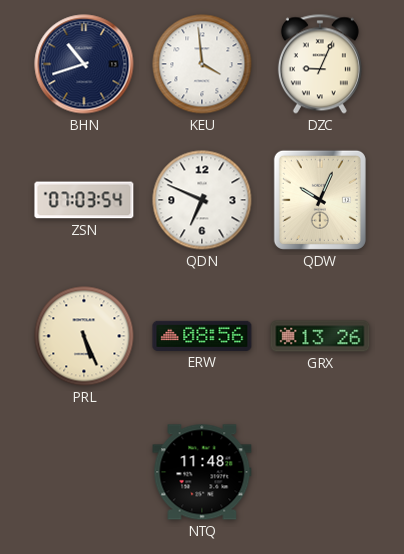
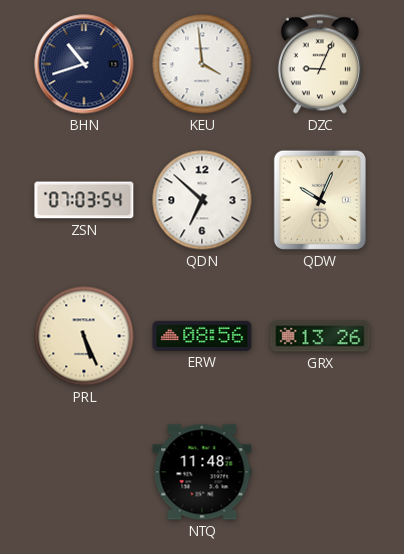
QDN: 6:49 -> 6:52
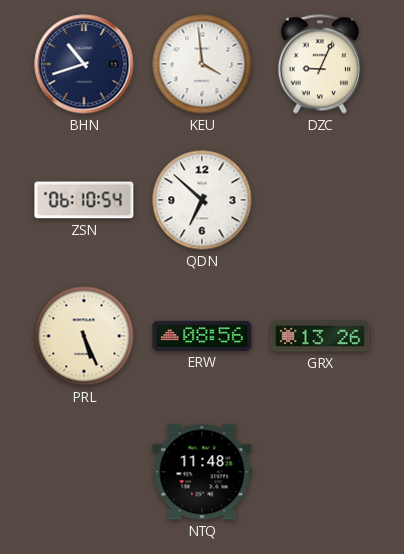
ZSN: 07:03 -> 06:10
QDW: 10:04 -> none
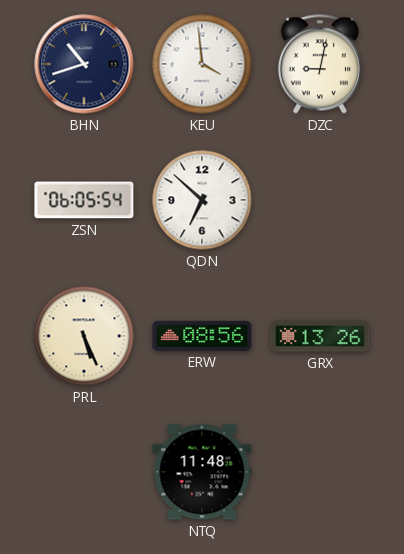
DZC: 9:04 -> 9:02
ZSN: 06:10 -> 06:05
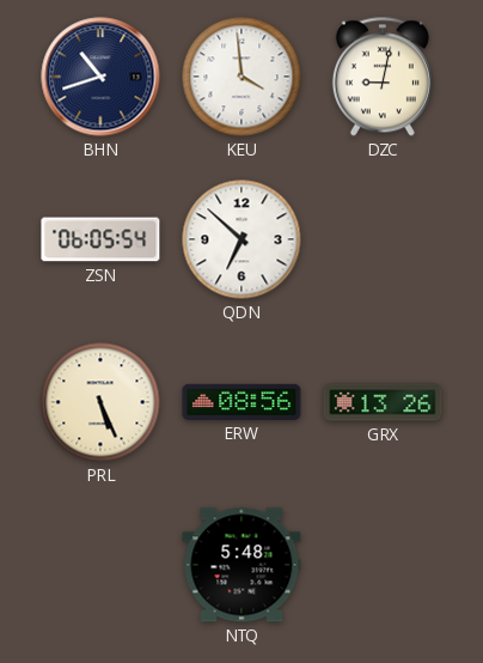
NTQ: 11:48 -> 5:48
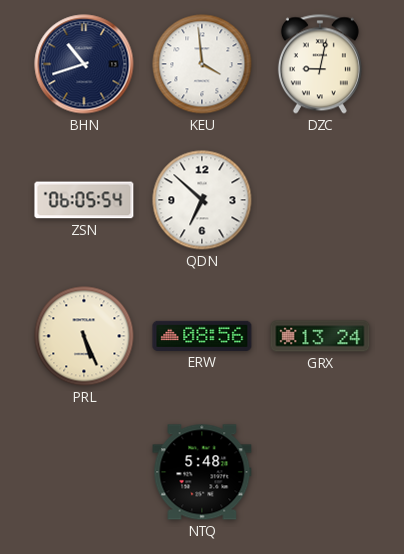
GRX: 13:26 -> 13:24
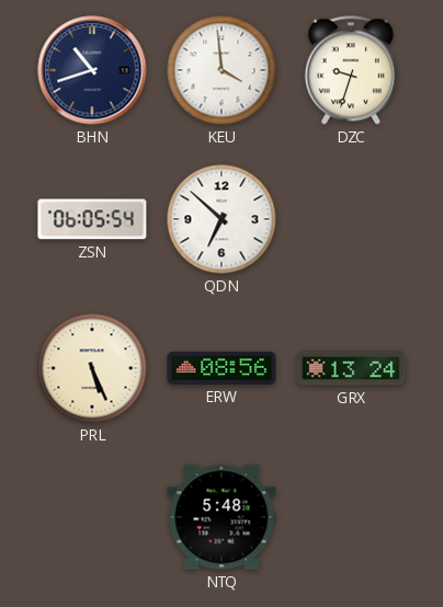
DZC: 9:02 -> 9:33
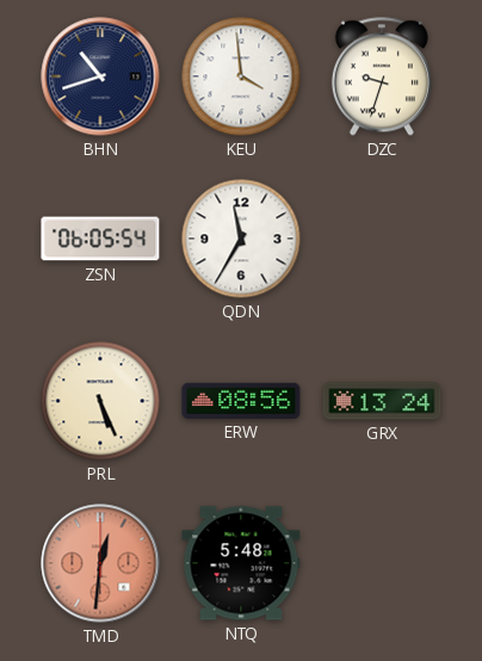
QDN: 6:52 -> 11:35
TMD: none -> 12:31
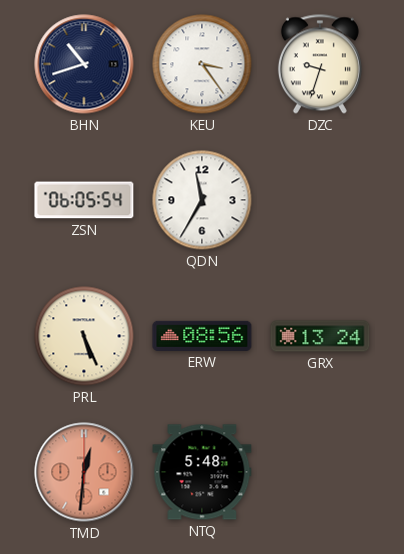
KEU: 3:59 -> 3:24
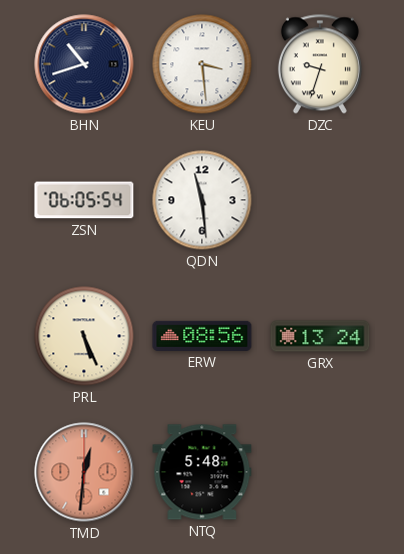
KEU: 3:24 -> 3:29
QDN: 11:35 -> 11:29
